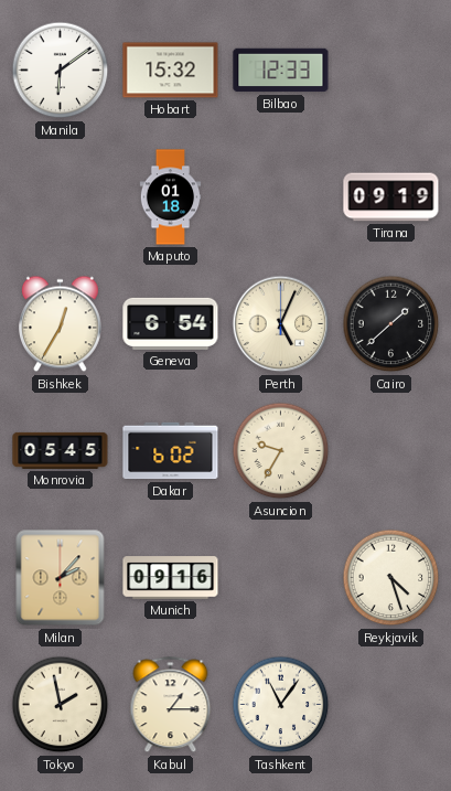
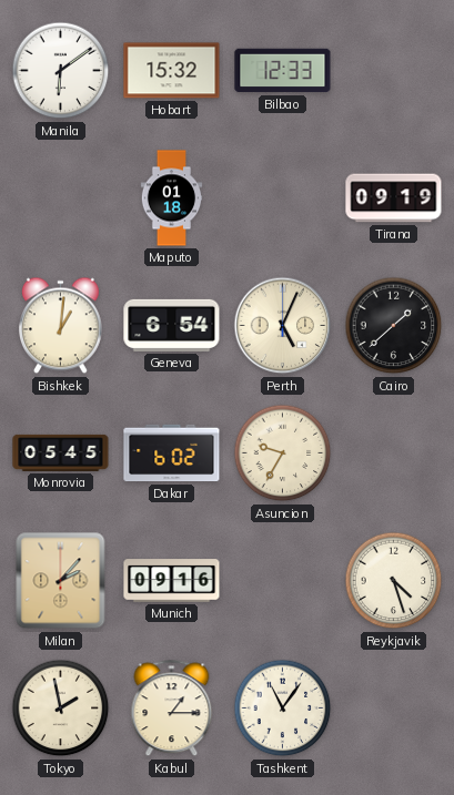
Bishkek: 12:35 -> 1:01
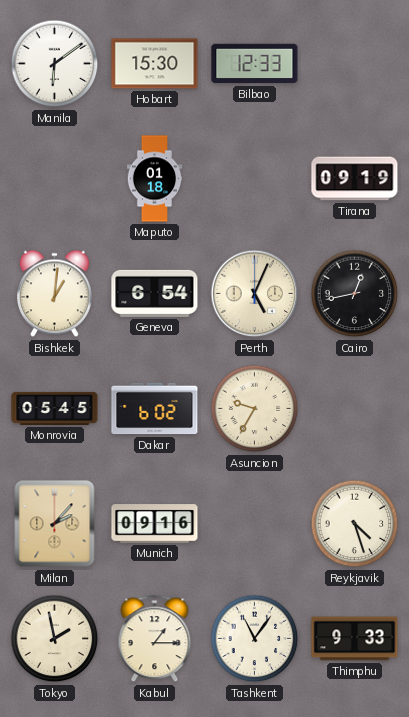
Hobart: 15:32 -> 15:30
Cairo: 1:38 -> 12:43
Thimphu: none -> 9:33
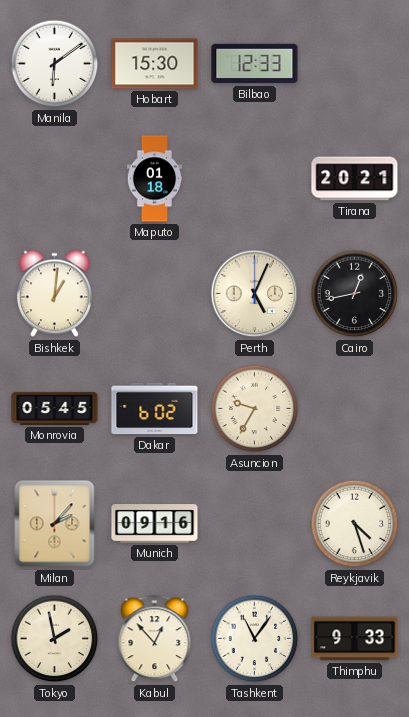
Tirana: 09:19 -> 20:21
Geneva: 6:54 -> none
Kabul: 1:15 -> 12:53
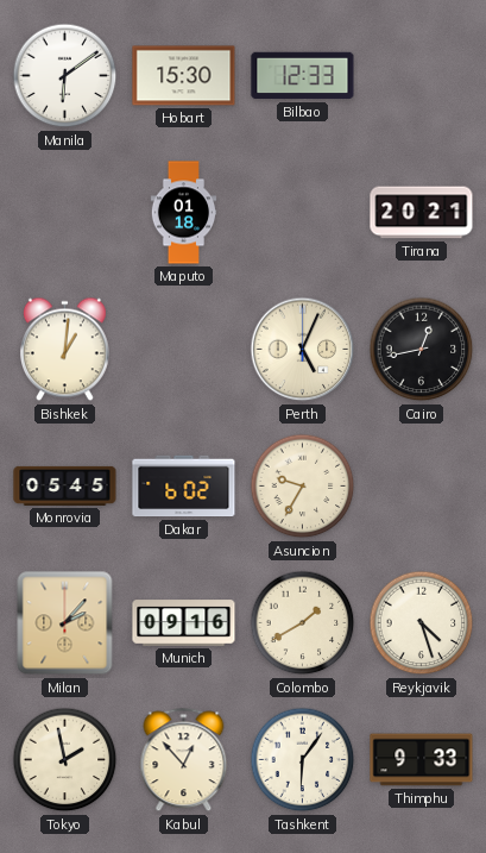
Colombo: none -> 1:40
Tashkent: 11:06 -> 6:06
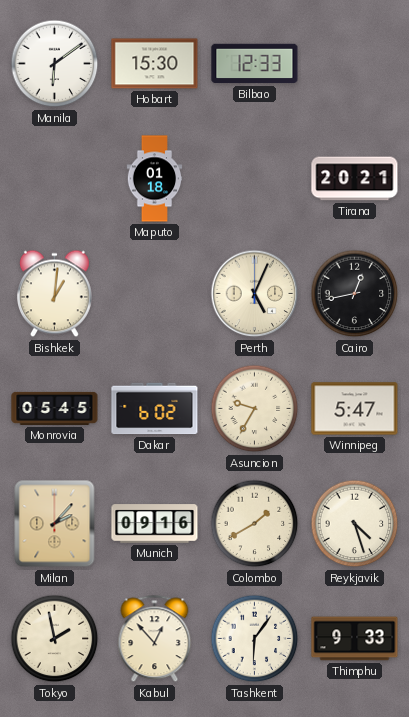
Winnipeg: none -> 5:47
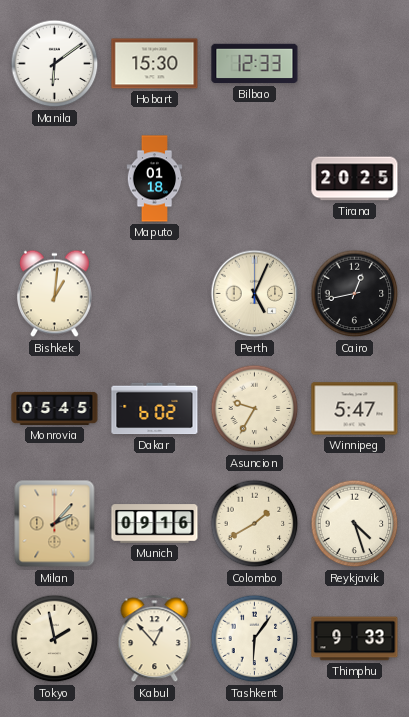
Tirana: 20:21 -> 20:25
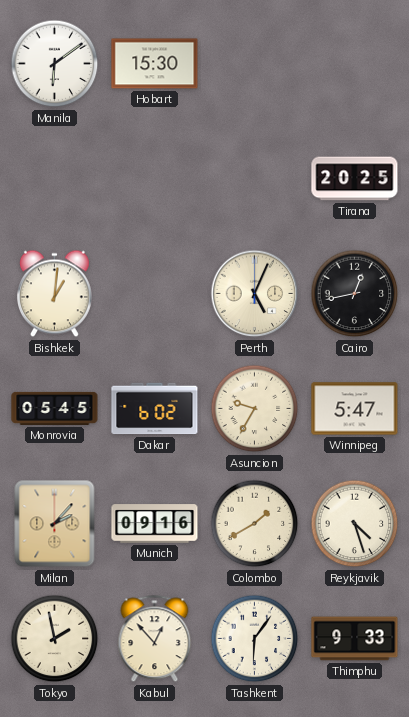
Bilbao: 12:33 -> none
Maputo: 01:18 -> none
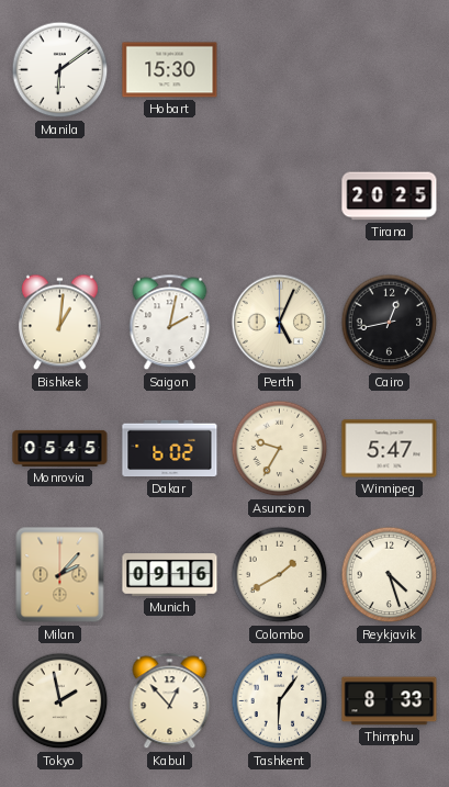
Saigon: none -> 2:02
Thimphu: 9:33 -> 8:33
